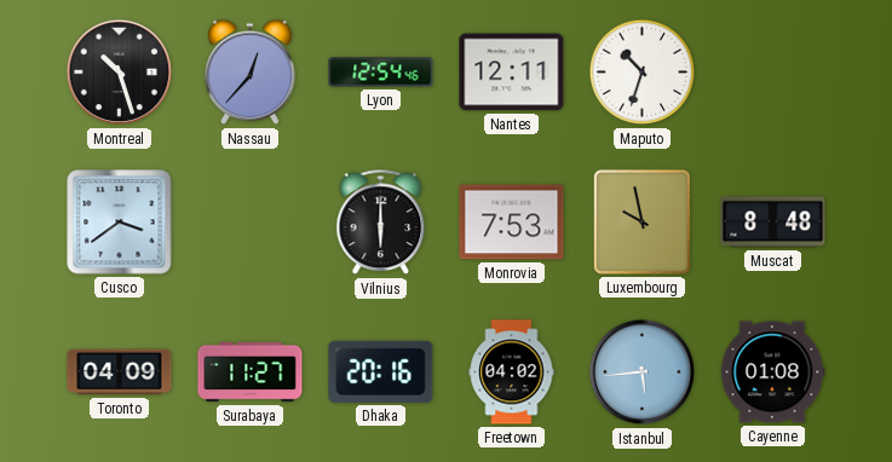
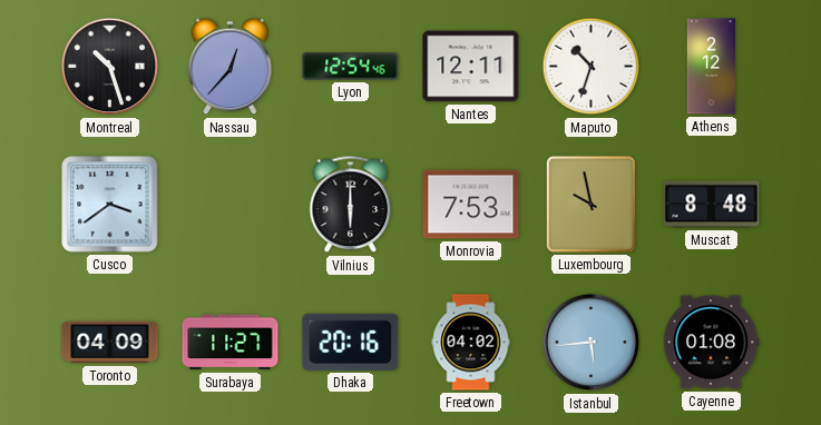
Athens: none -> 2:12
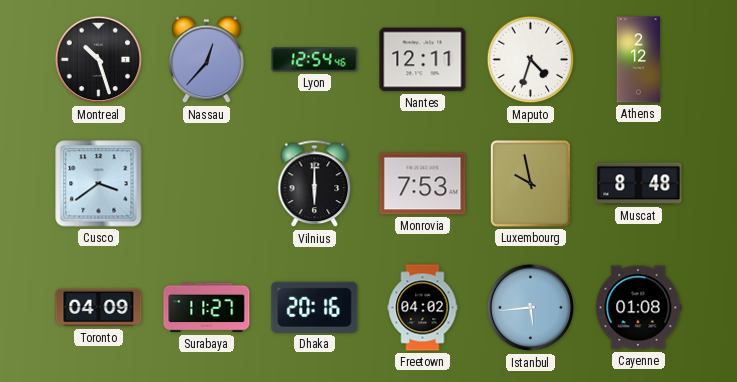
Maputo: 10:33 -> 4:33
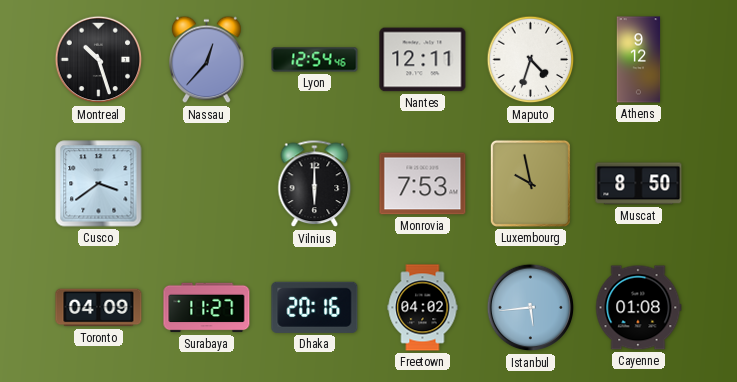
Athens: 2:12 -> 9:12
Muscat: 8:48 -> 8:50
